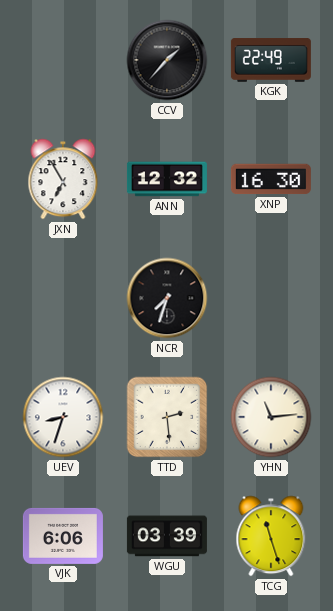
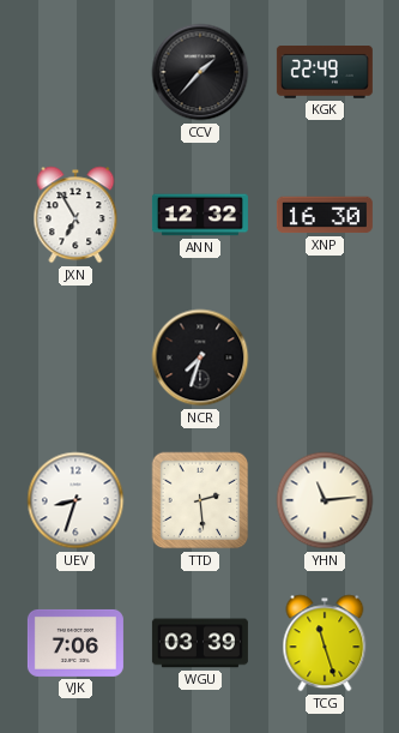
VJK: 6:06 -> 7:06
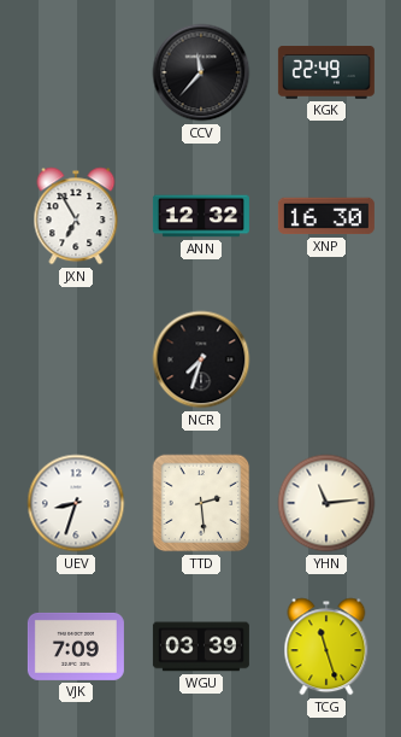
CCV: 1:37 -> 11:37
VJK: 7:06 -> 7:09
